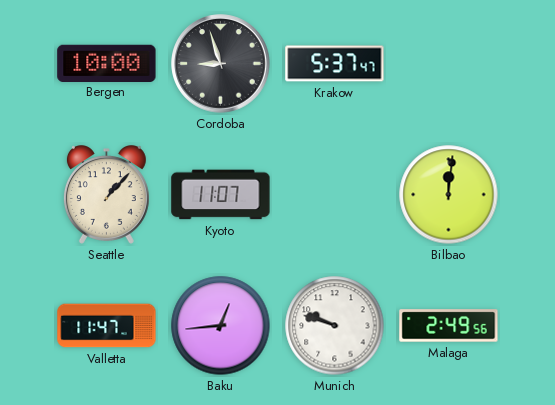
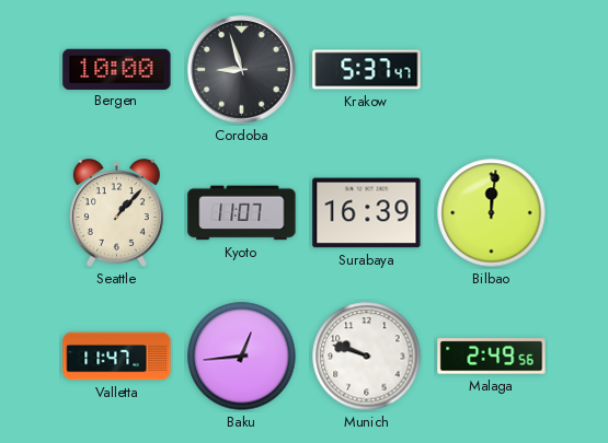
Surabaya: none -> 16:39
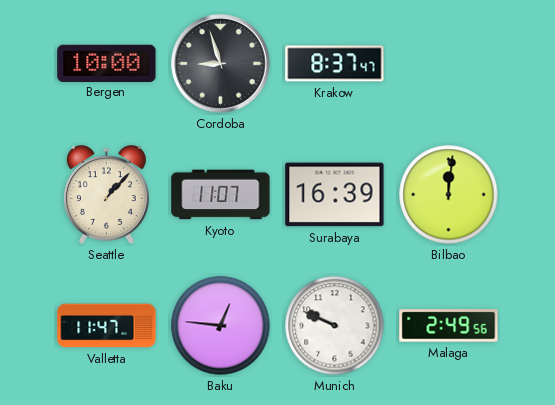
Krakow: 5:37 -> 8:37
Baku: 12:44 -> 12:46
Munich: 9:48 -> 9:49
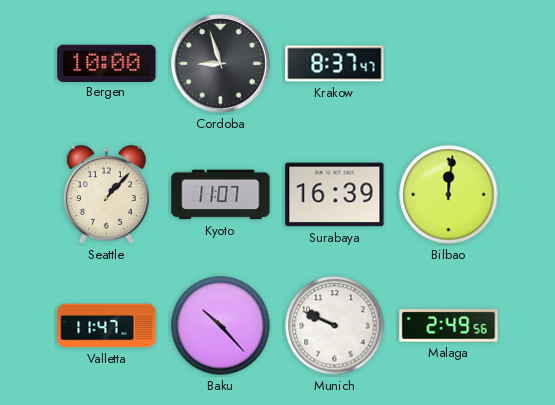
Baku: 12:46 -> 10:23
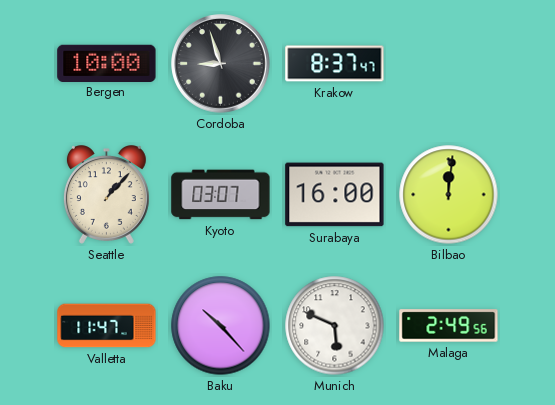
Kyoto: 11:07 -> 03:07
Surabaya: 16:39 -> 16:00
Munich: 9:49 -> 5:49
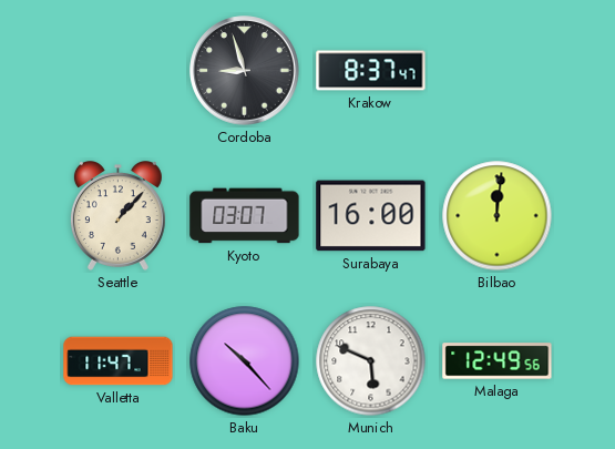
Bergen: 10:00 -> none
Malaga: 2:49 -> 12:49
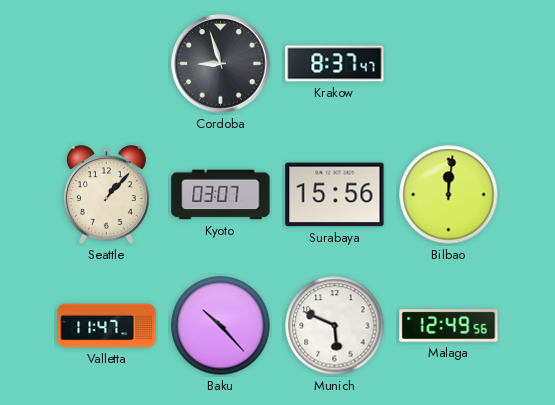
Surabaya: 16:00 -> 15:56
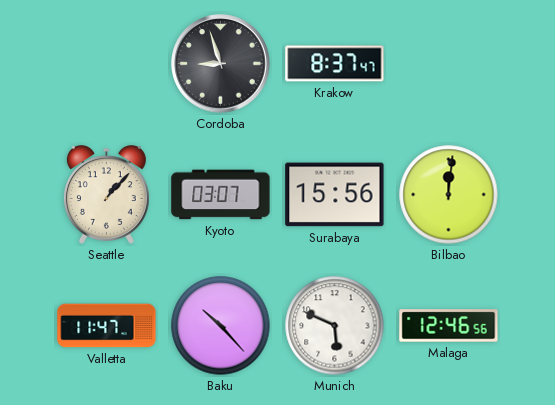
Malaga: 12:49 -> 12:46
